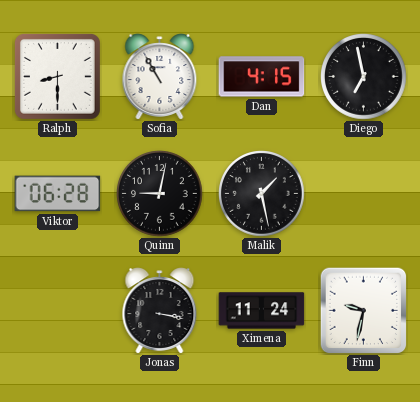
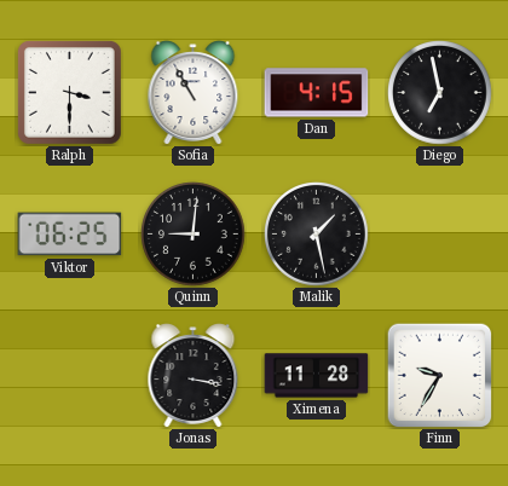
Ralph: 8:30 -> 3:30
Viktor: 06:28 -> 06:25
Quinn: 9:02 -> 9:01
Ximena: 11:24 -> 11:28
Finn: 9:32 -> 9:35
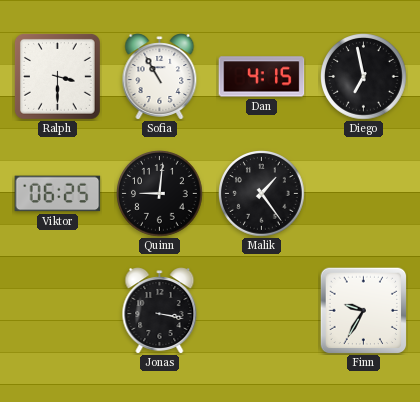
Malik: 1:28 -> 1:24
Ximena: 11:28 -> none
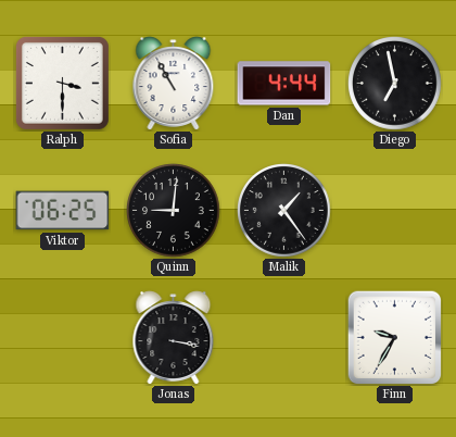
Dan: 4:15 -> 4:44
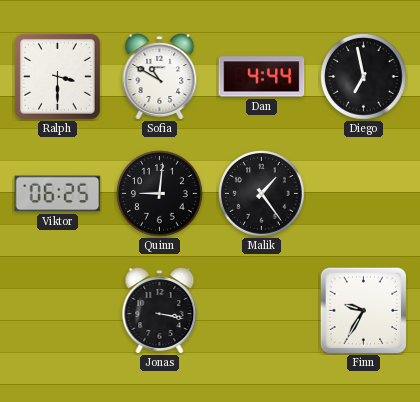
Sofia: 10:55 -> 10:50
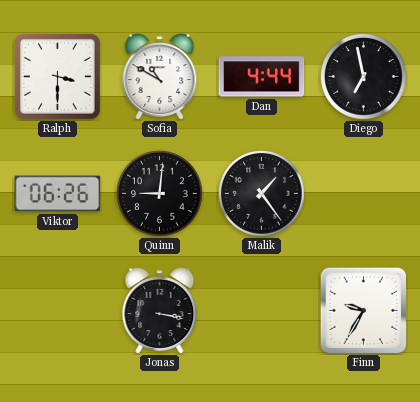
Viktor: 06:25 -> 06:26
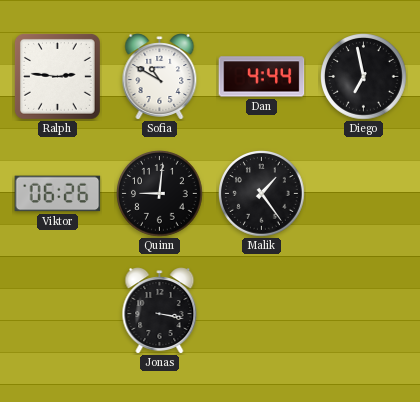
Ralph: 3:30 -> 2:46
Finn: 9:35 -> none
